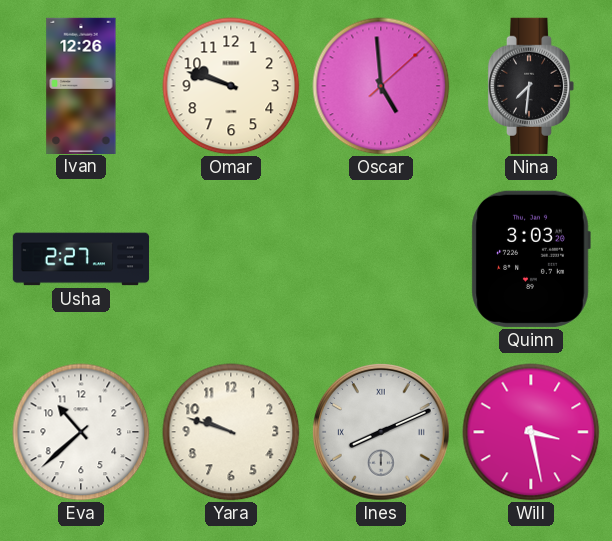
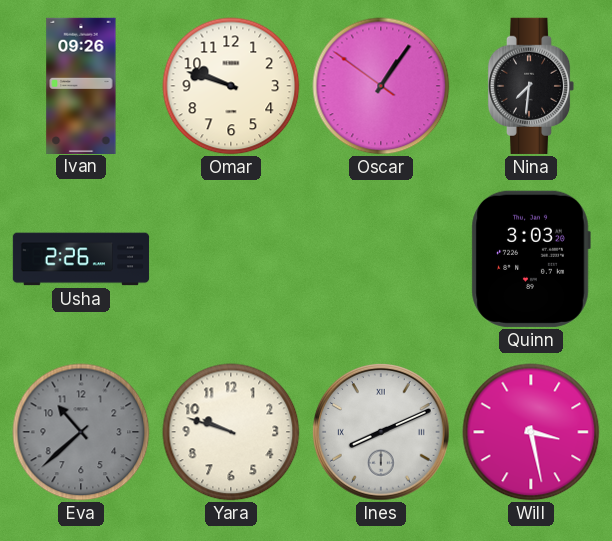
Ivan: 12:26 -> 09:26
Oscar: 4:59 -> 1:05
Usha: 2:27 -> 2:26
Eva dial: white -> grey
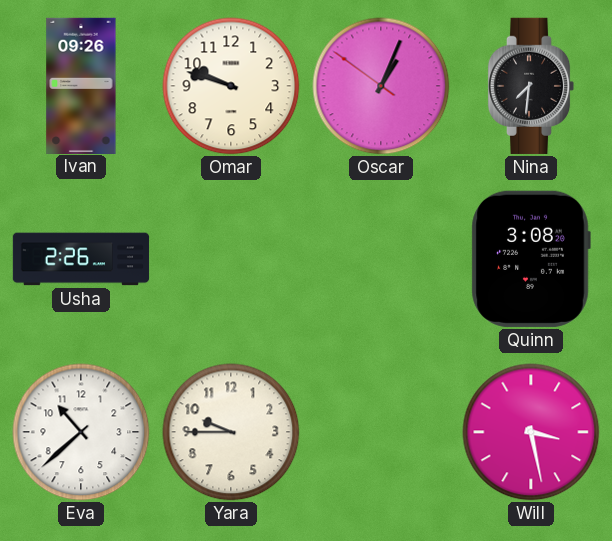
Oscar: 1:05 -> 1:03
Quinn: 3:03 -> 3:08
Eva dial: grey -> white
Yara: 9:48 -> 9:45
Ines: 8:11 -> none
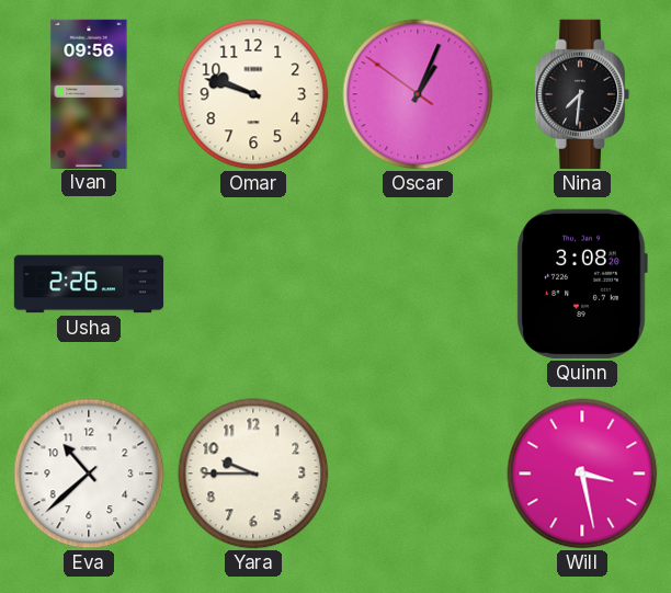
Ivan: 09:26 -> 09:56
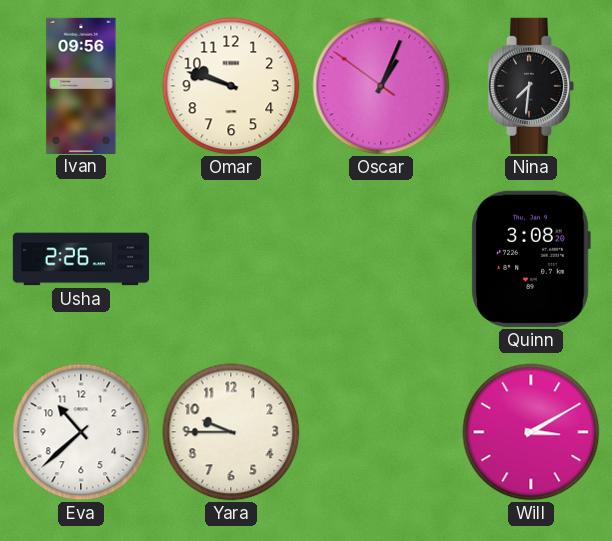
Will: 3:28 -> 3:10
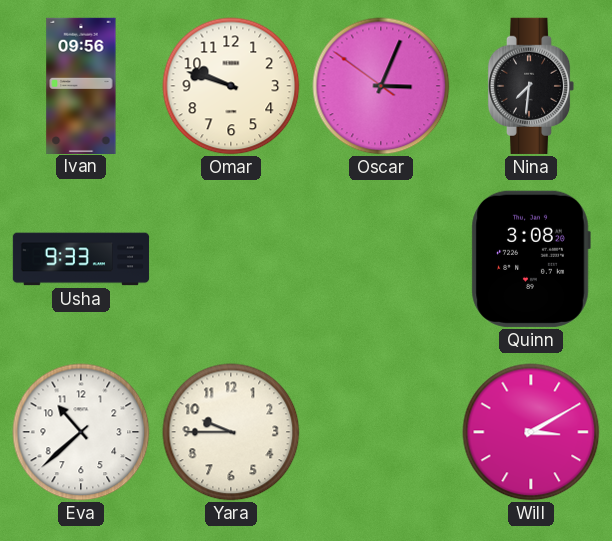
Oscar: 1:03 -> 3:03
Usha: 2:26 -> 9:33
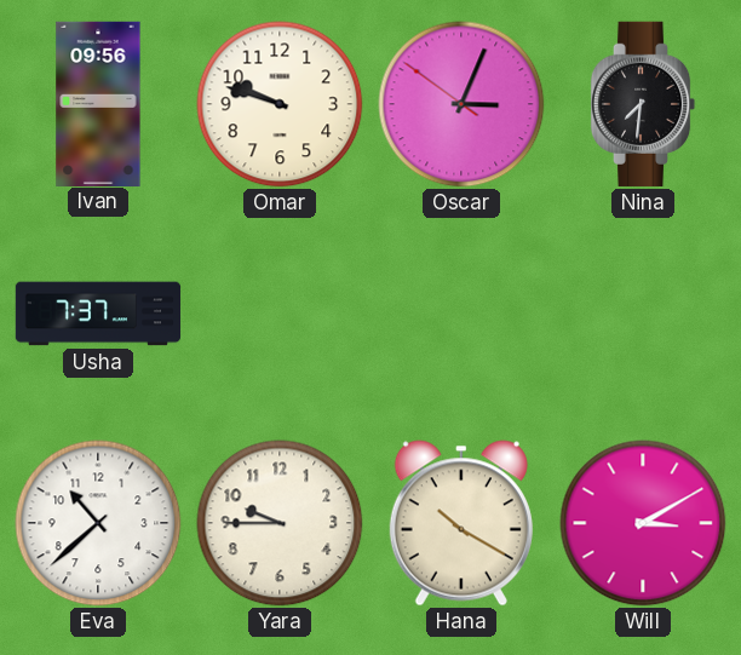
Usha: 9:33 -> 7:37
Quinn: 3:08 -> none
Hana: none -> 10:20
